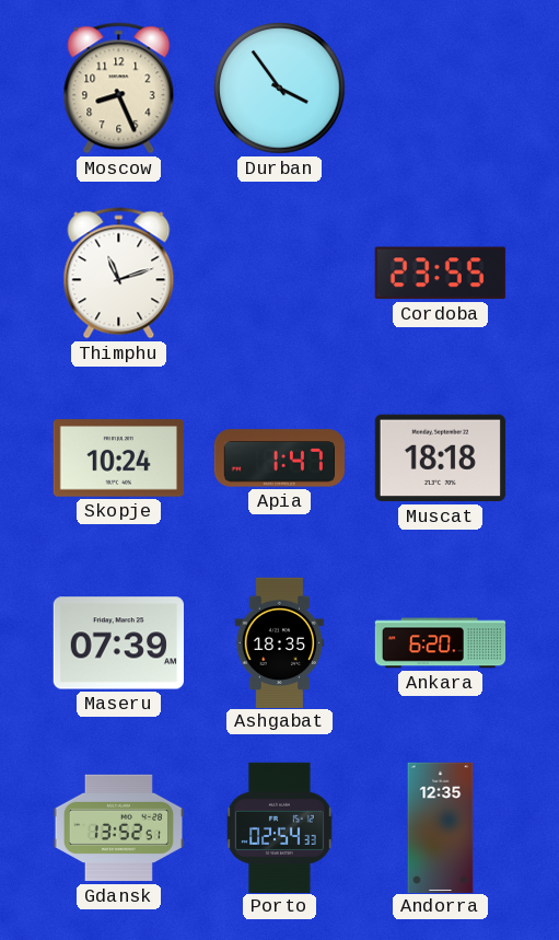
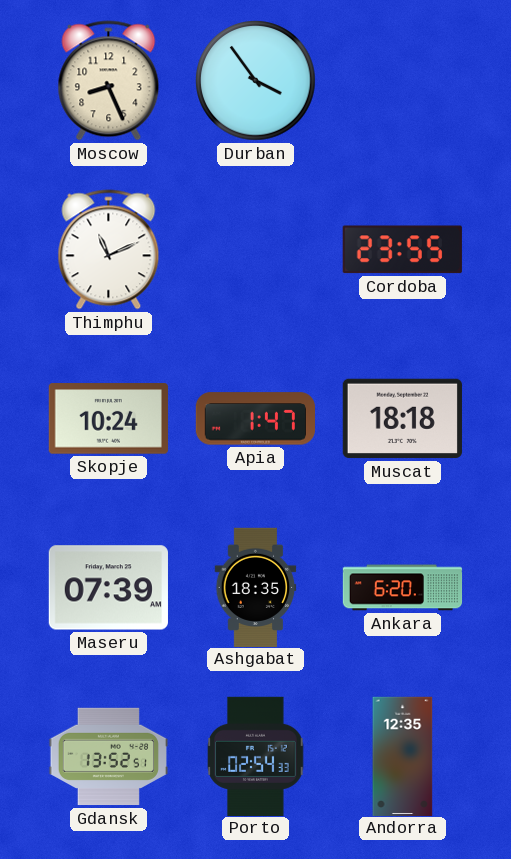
Thimphu: 11:12 -> 11:11
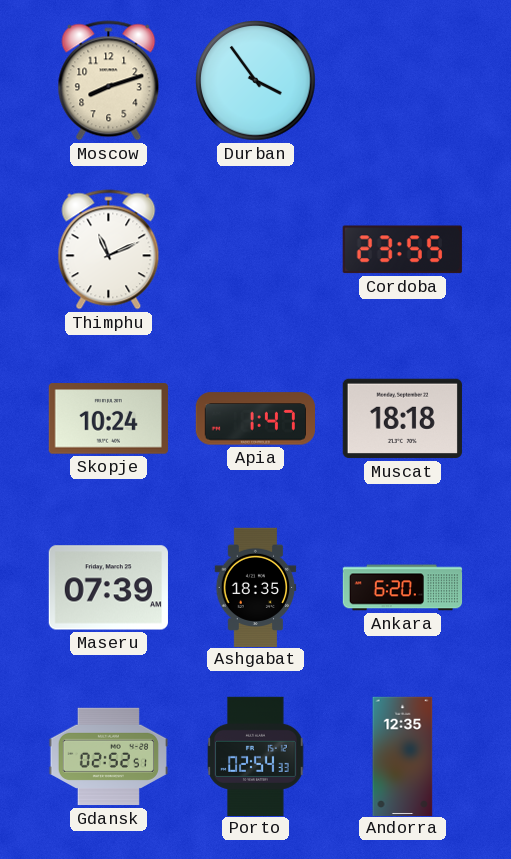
Moscow: 8:26 -> 8:12
Gdansk: 13:52 -> 02:52
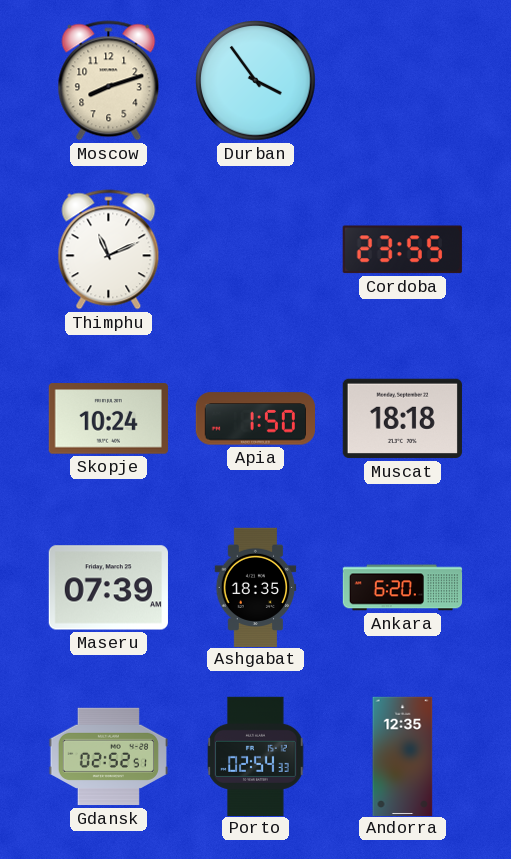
Apia: 1:47 -> 1:50
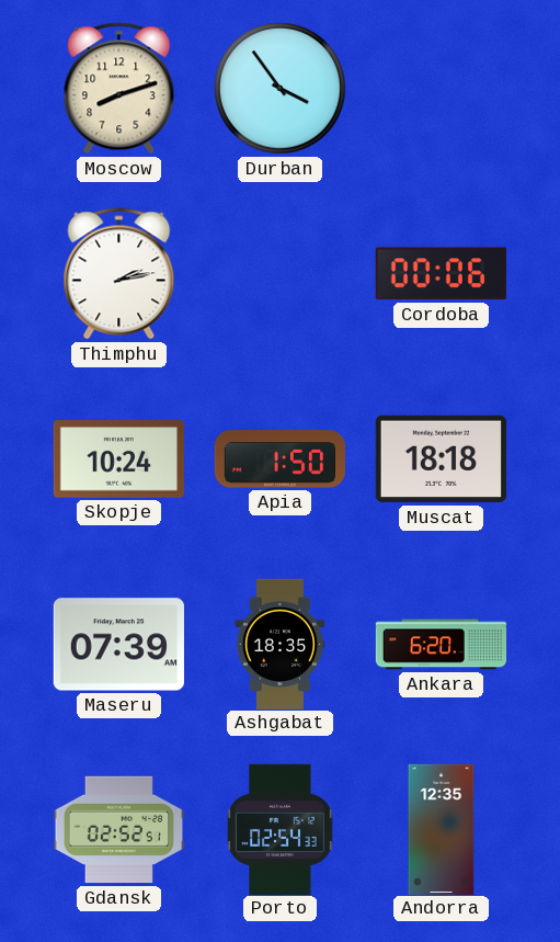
Thimphu: 11:11 -> 2:13
Cordoba: 23:55 -> 00:06
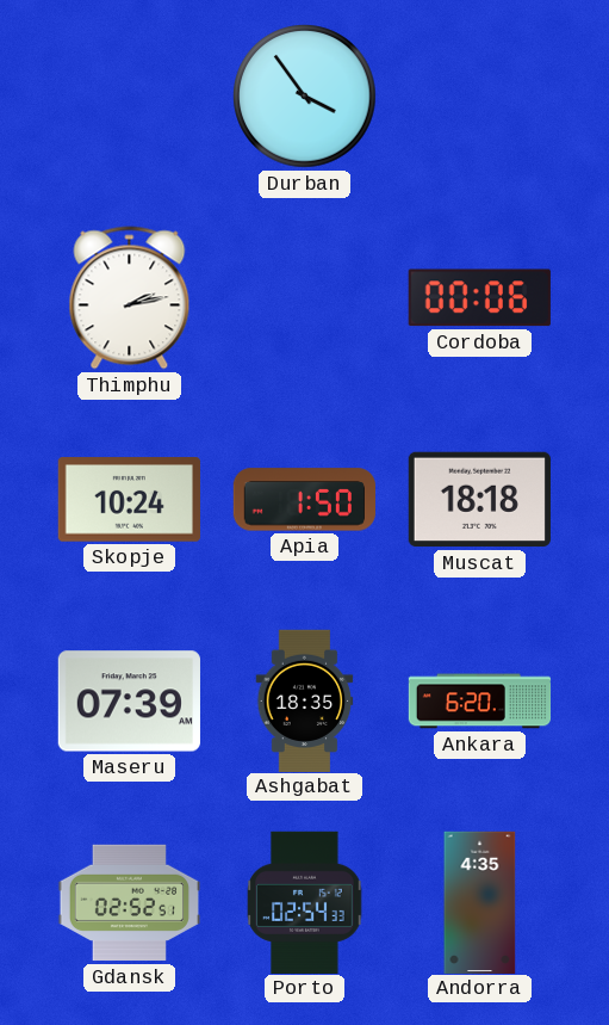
Moscow: 8:12 -> none
Andorra: 12:35 -> 4:35
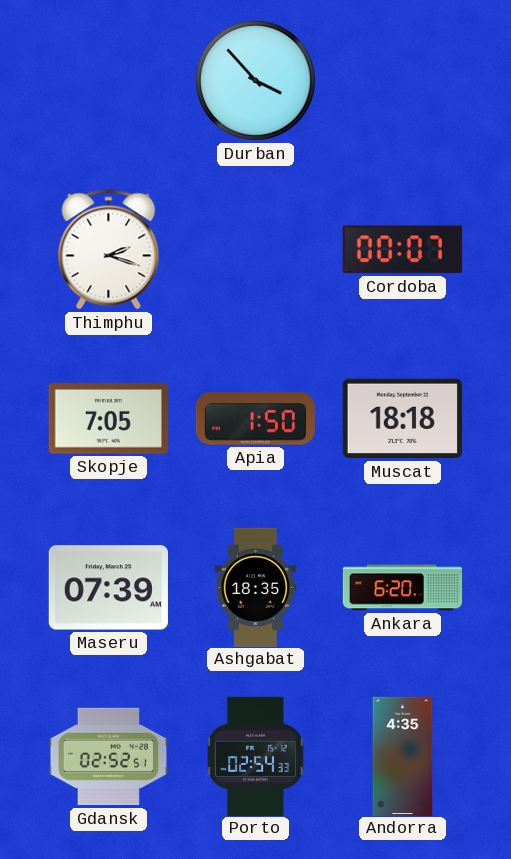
Durban: 3:54 -> 3:53
Thimphu: 2:13 -> 2:18
Cordoba: 00:06 -> 00:07
Skopje: 10:24 -> 7:05
